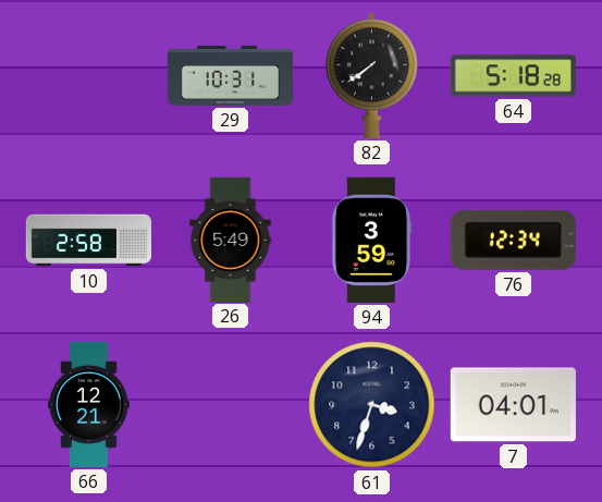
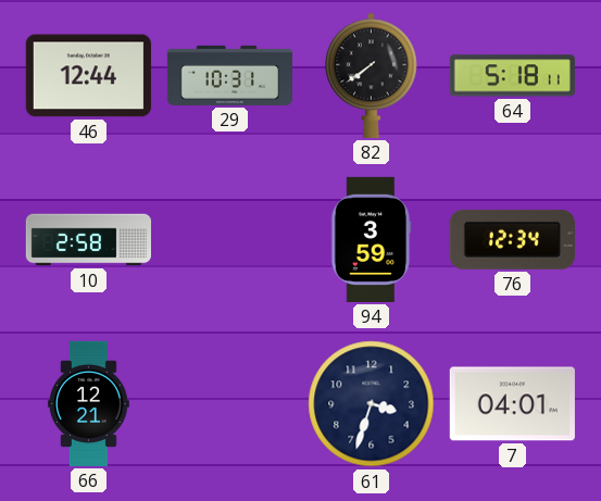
46: none -> 12:44
64: 5:18:28 -> 5:18:11
26: 5:49 -> none
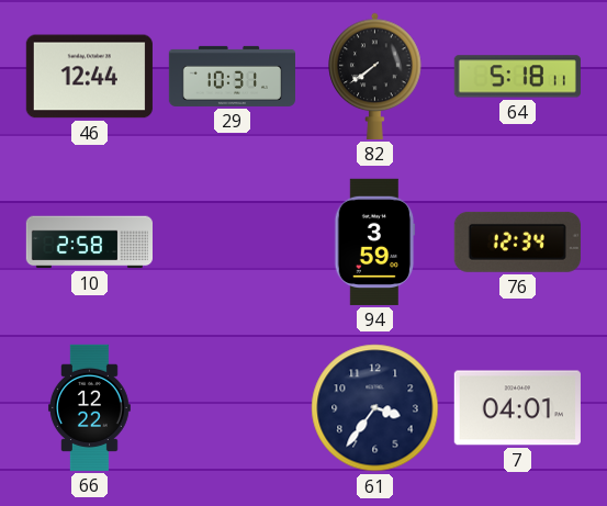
66: 12:21 -> 12:22
61: 3:33 -> 3:36
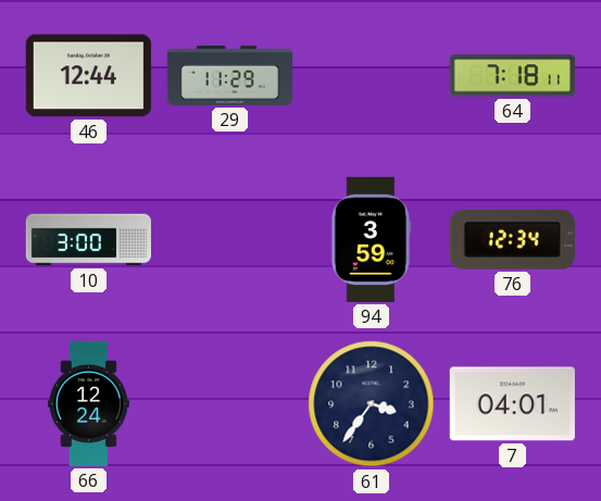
29: 10:31 -> 11:29
82: 7:39 -> none
64: 5:18 -> 7:18
10: 2:58 -> 3:00
66: 12:22 -> 12:24
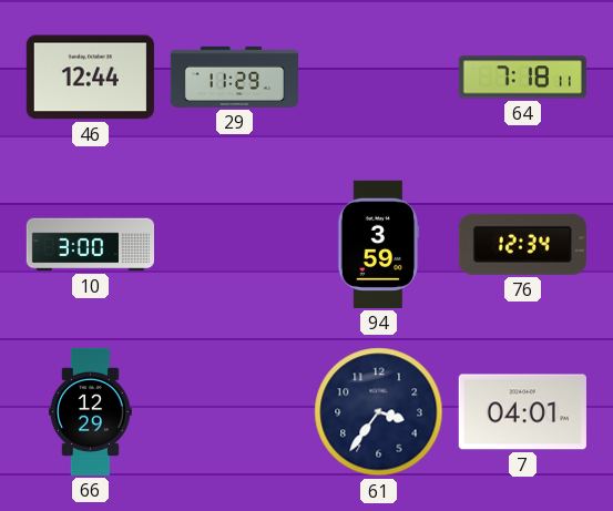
66: 12:24 -> 12:29
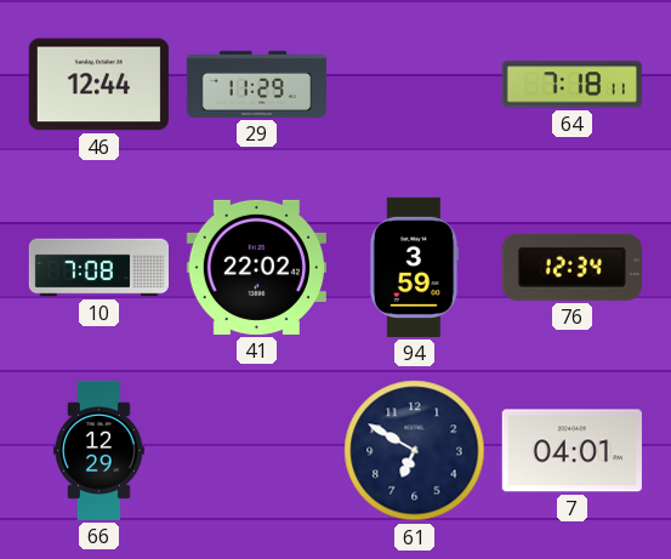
10: 3:00 -> 7:08
41: none -> 22:02
61: 3:36 -> 6:50
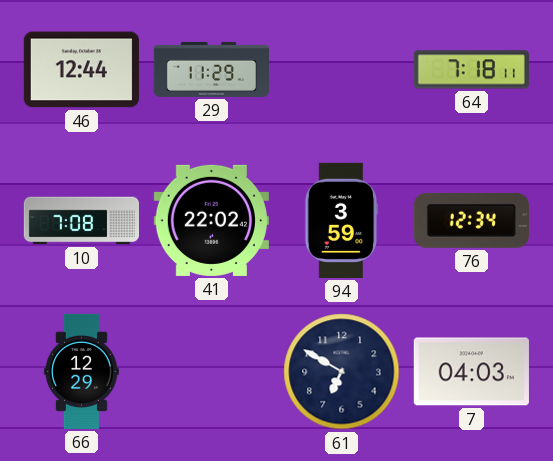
7: 04:01 -> 04:03
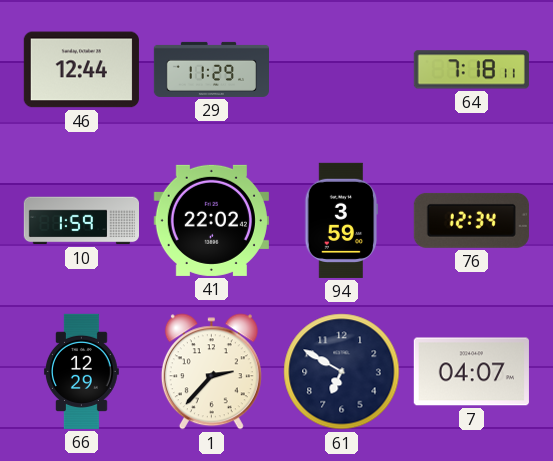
10: 7:08 -> 1:59
1: none -> 2:37
7: 04:03 -> 04:07
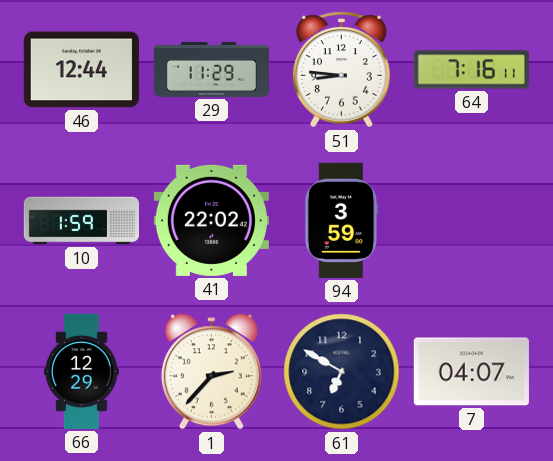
51: none -> 8:46
64: 7:18 -> 7:16
76: 12:34 -> none
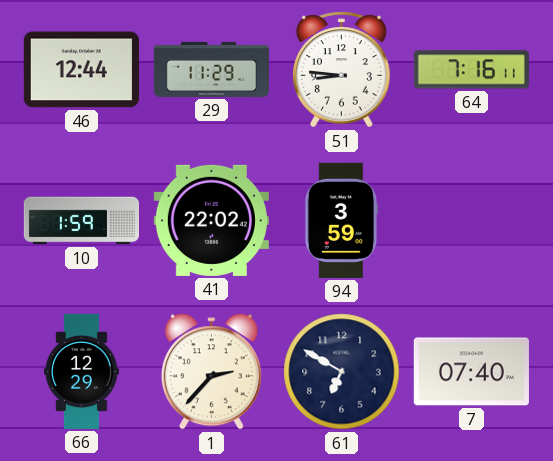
7: 04:07 -> 07:40
